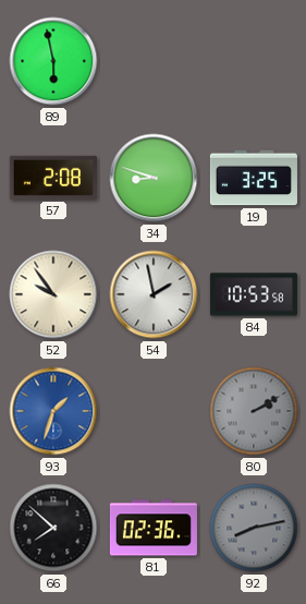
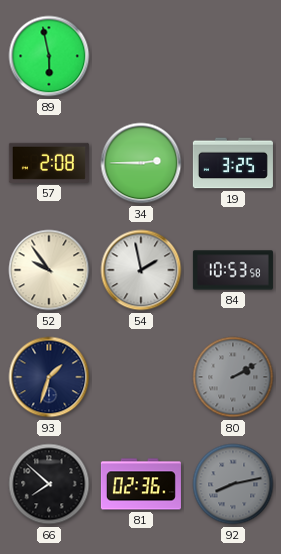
34: 8:48 -> 2:45
93 dial: blue -> navy
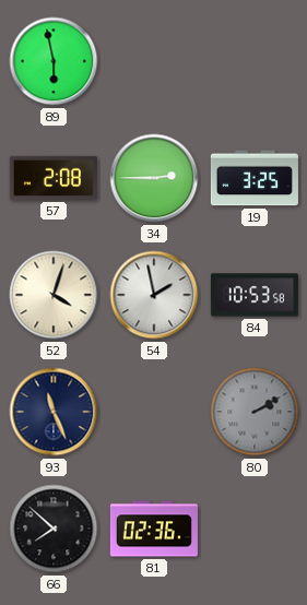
52: 9:54 -> 4:03
93: 1:33 -> 11:26
92: 8:13 -> none
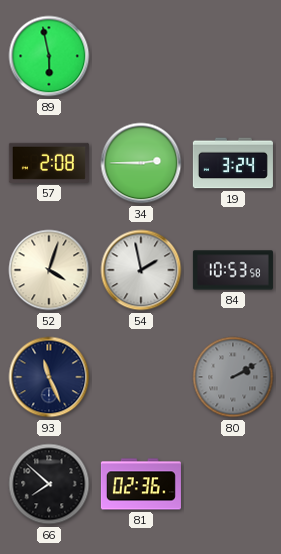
19: 3:25 -> 3:24
